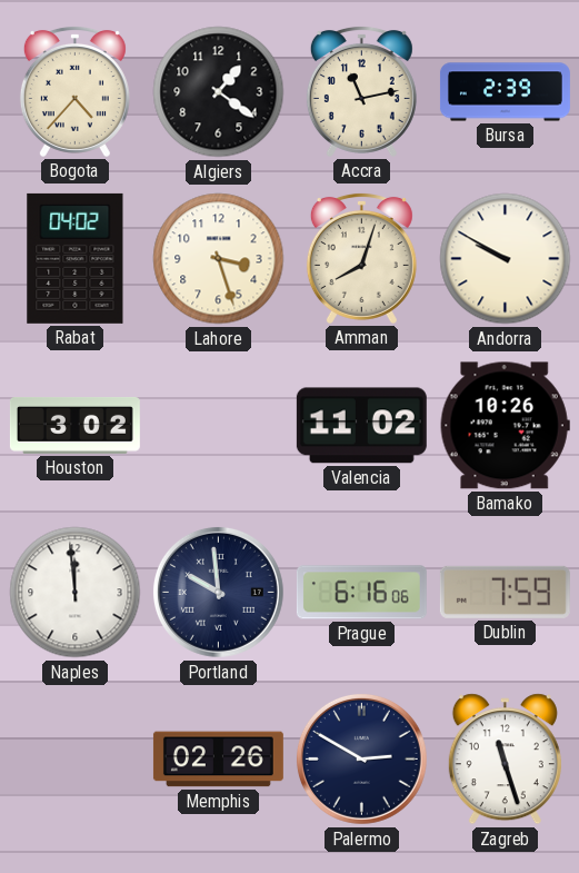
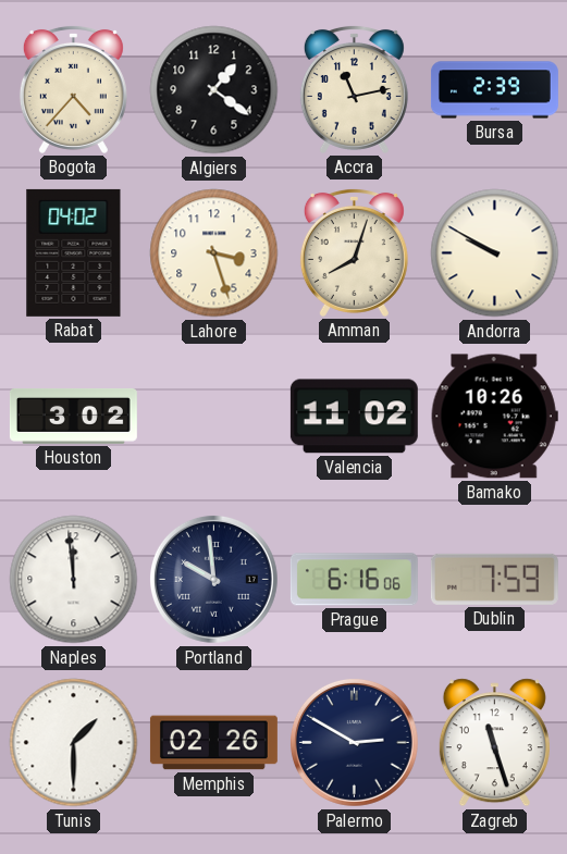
Tunis: none -> 1:30
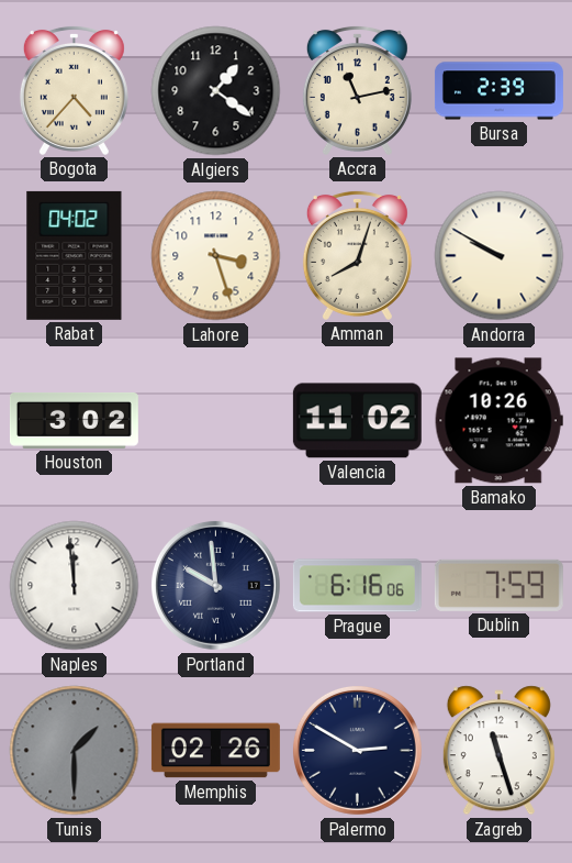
Tunis dial: white -> grey
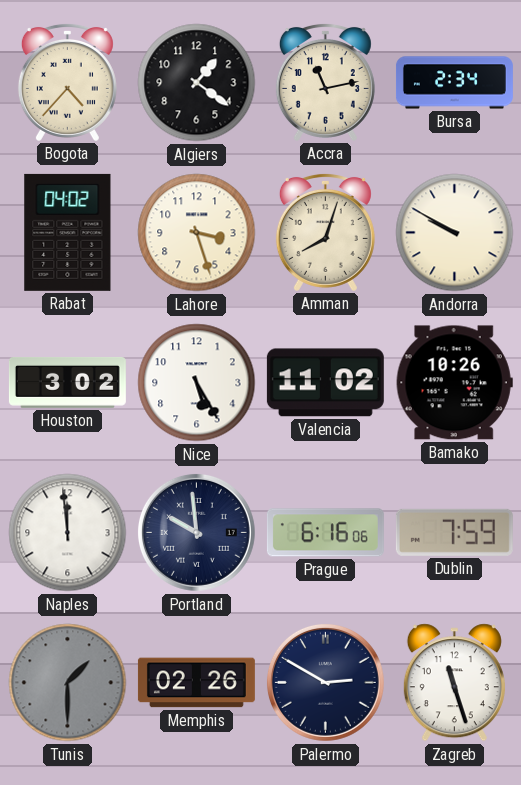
Bursa: 2:39 -> 2:34
Nice: none -> 5:25
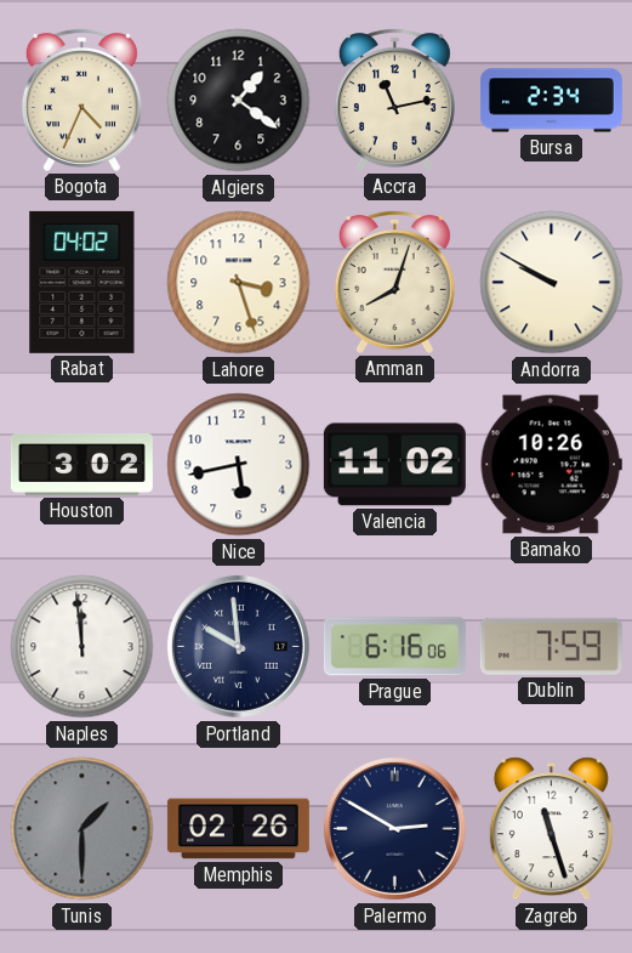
Bogota: 4:37 -> 4:34
Nice: 5:25 -> 5:43
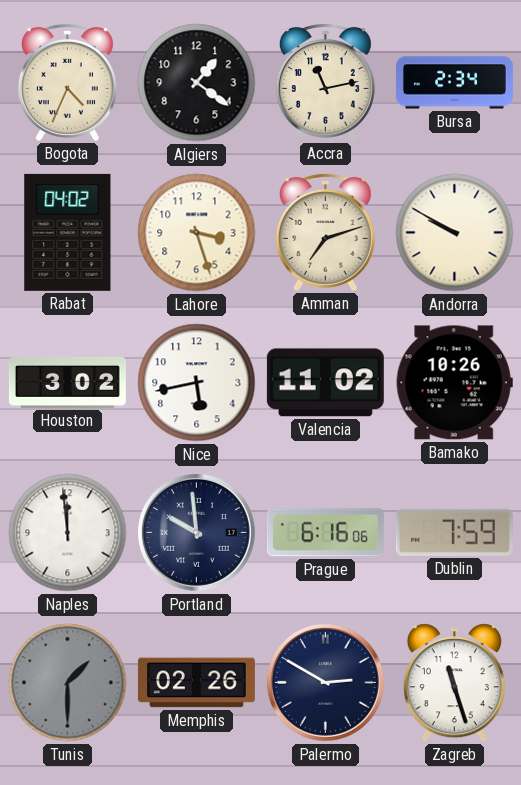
Amman: 8:03 -> 7:12
